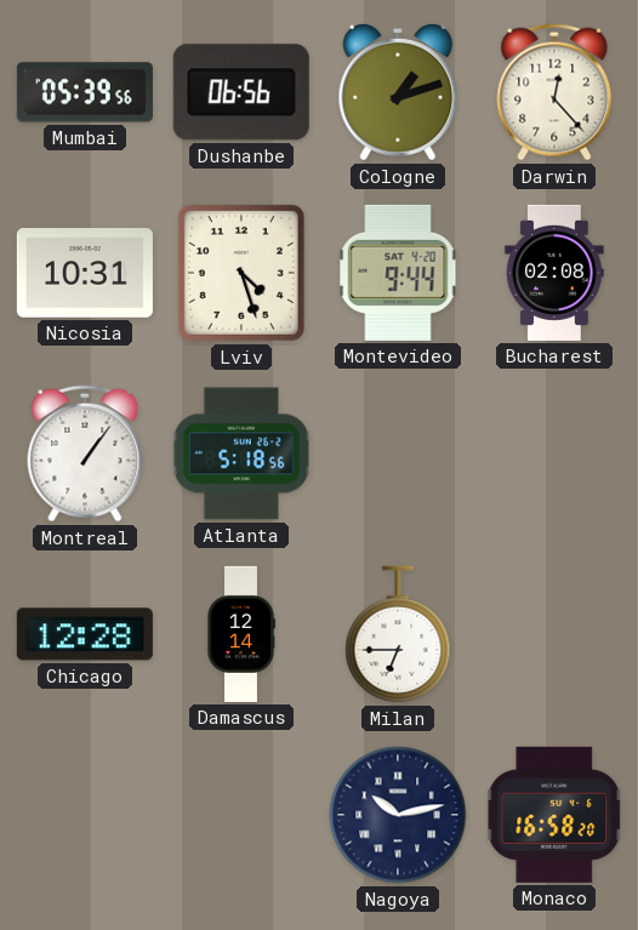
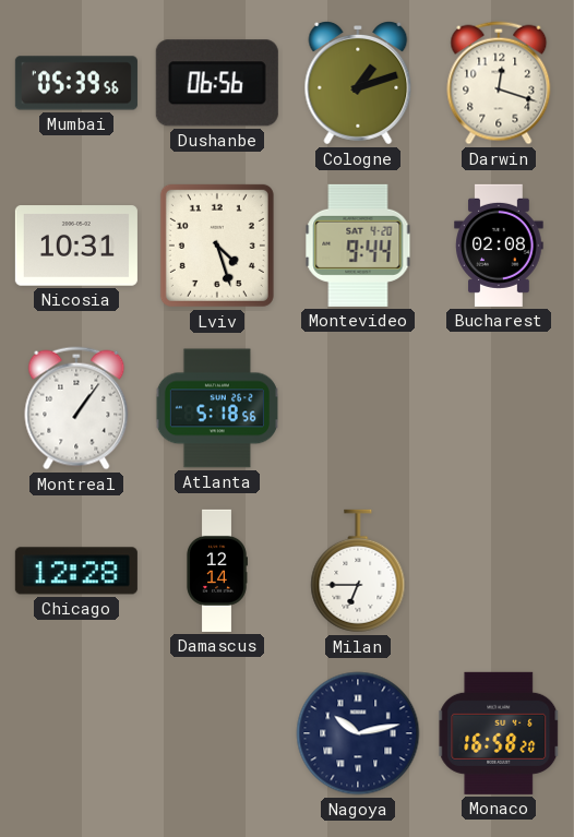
Darwin: 12:23 -> 12:18
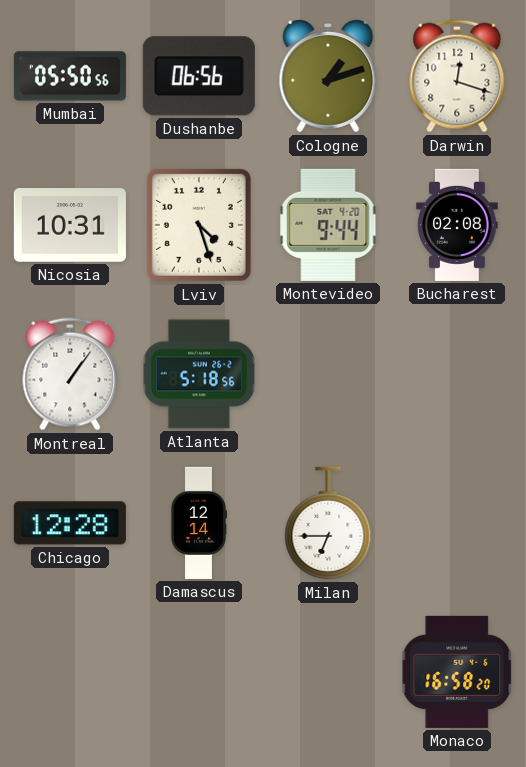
Mumbai: 05:39 -> 05:50
Nagoya: 10:13 -> none
